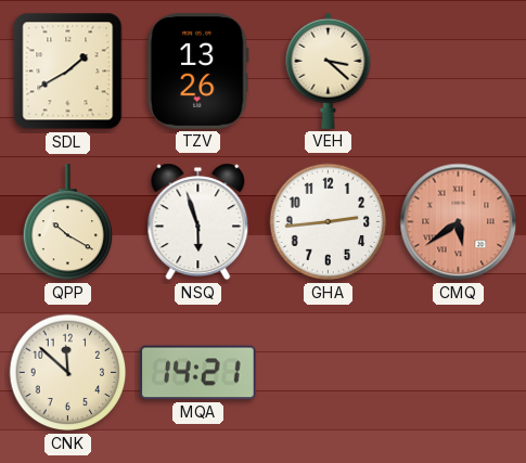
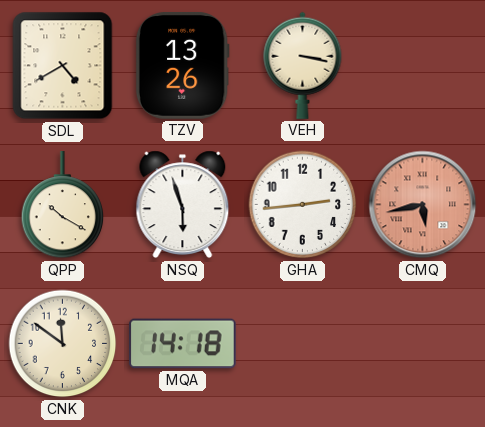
SDL: 1:40 -> 4:40
VEH: 3:22 -> 3:17
CMQ: 5:39 -> 5:43
CNK: 11:52 -> 11:51
MQA: 14:21 -> 14:18
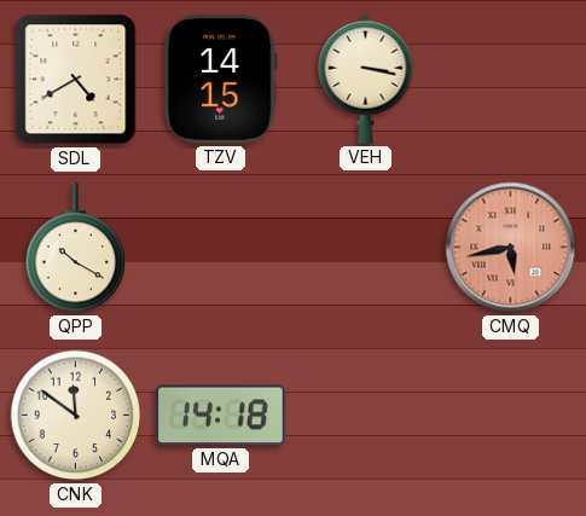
TZV: 13:26 -> 14:15
NSQ: 5:57 -> none
GHA: 2:44 -> none
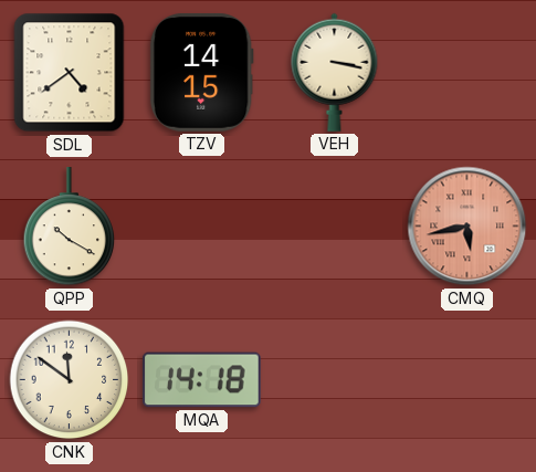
SDL: 4:40 -> 4:39
